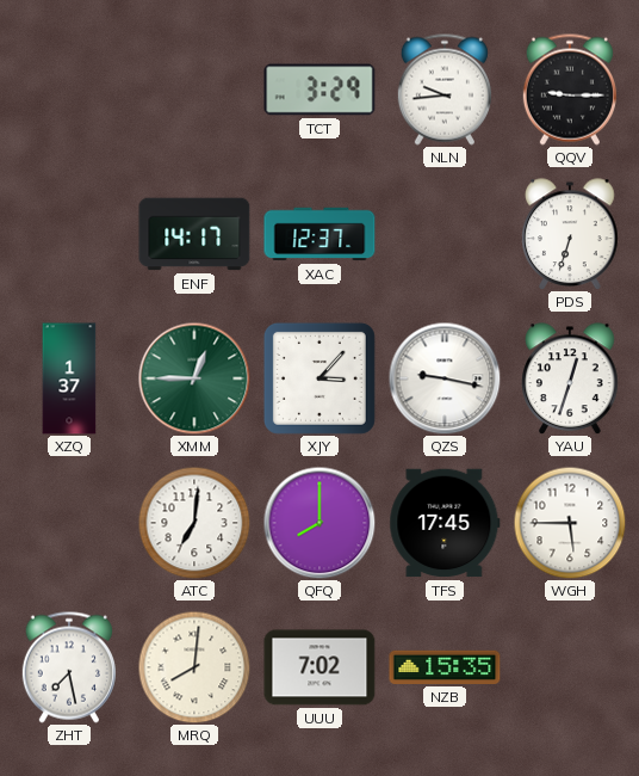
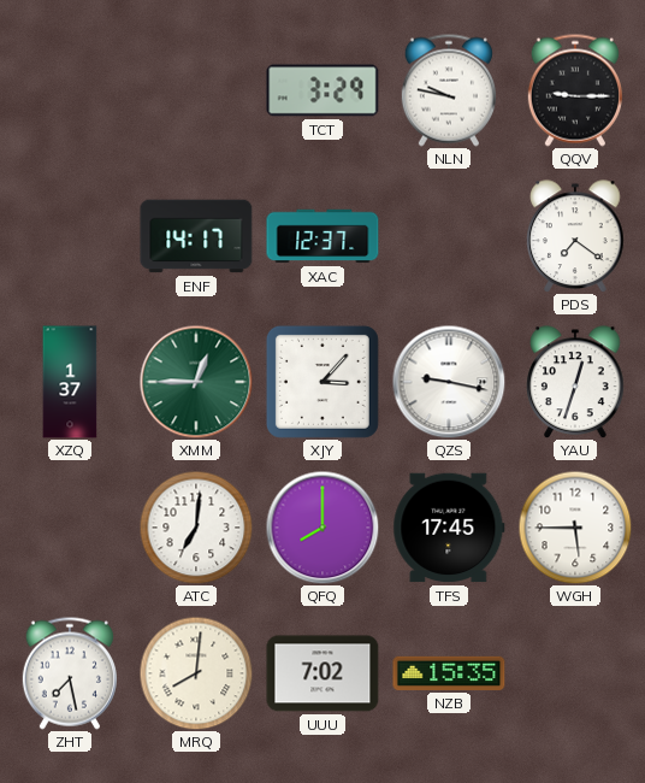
NLN: 9:44 -> 9:47
PDS: 6:33 -> 7:21
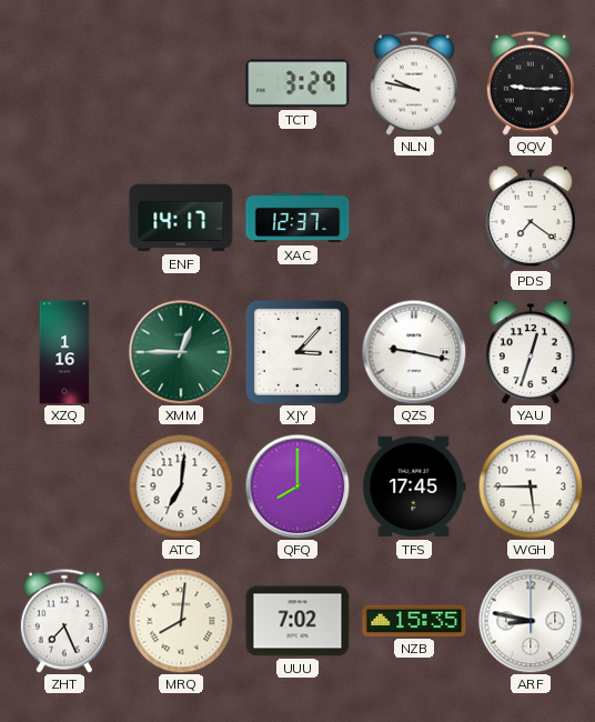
XZQ: 1:37 -> 1:16
ZHT: 7:28 -> 7:26
ARF: none -> 8:47
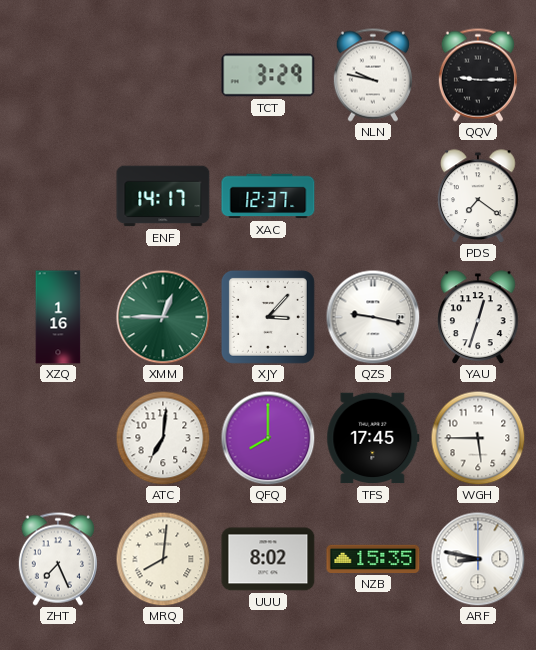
UUU: 7:02 -> 8:02
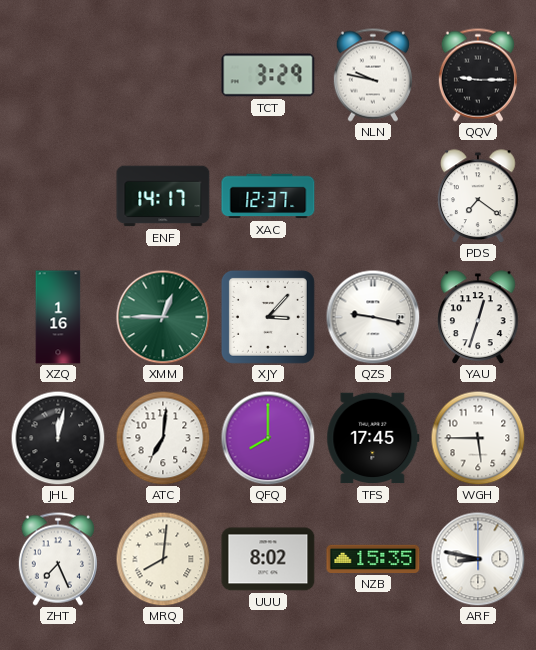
JHL: none -> 12:02
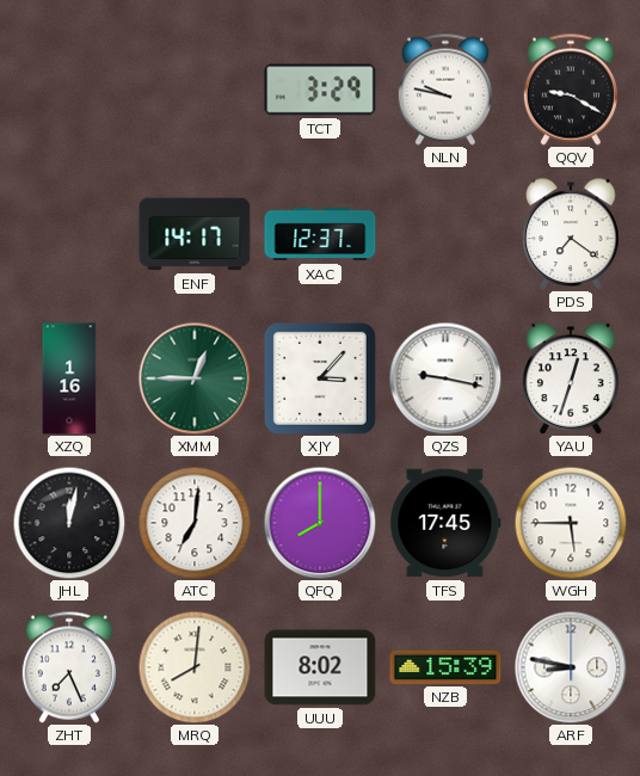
QQV: 9:15 -> 9:20
NZB: 15:35 -> 15:39
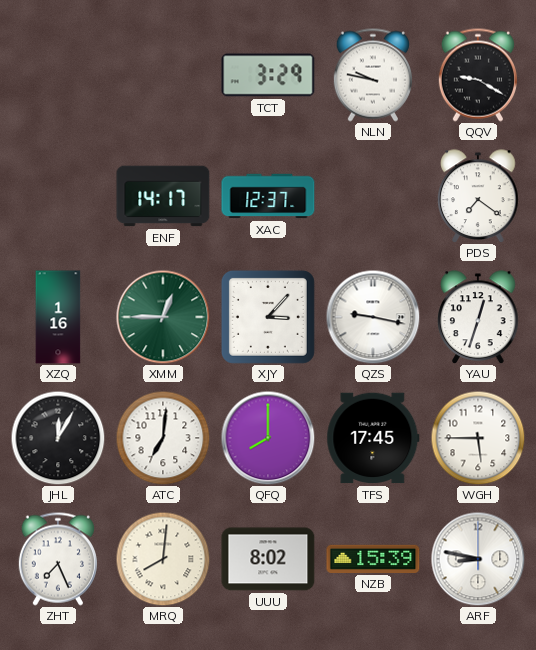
JHL: 12:02 -> 12:05
